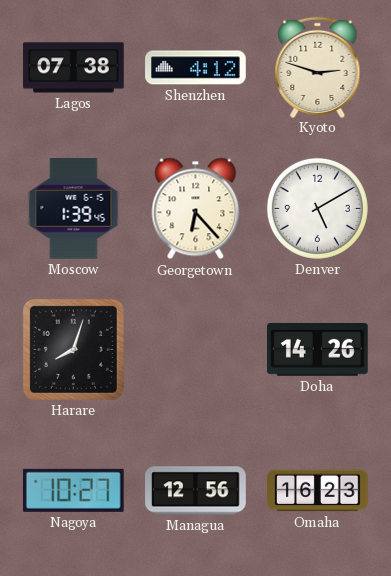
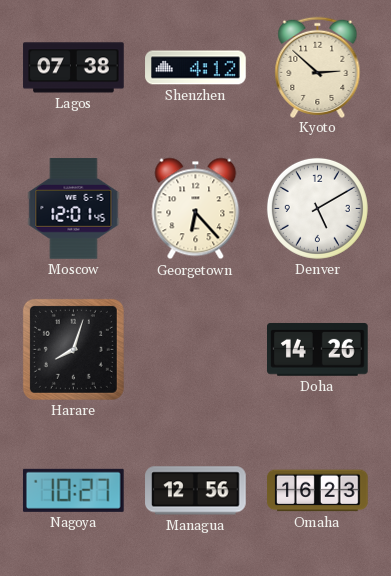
Kyoto: 2:48 -> 2:52
Moscow: 1:39 -> 12:01
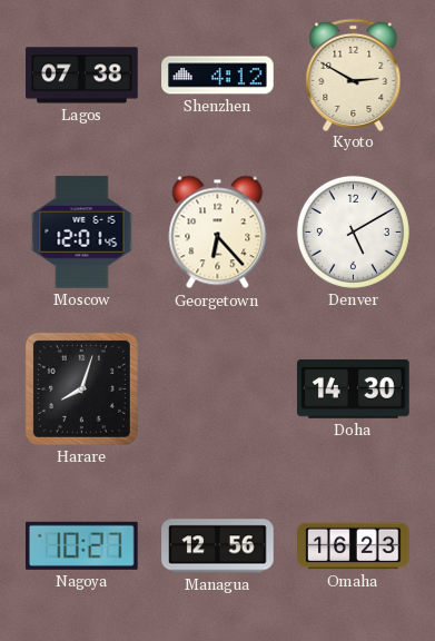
Kyoto: 2:52 -> 2:50
Doha: 14:26 -> 14:30
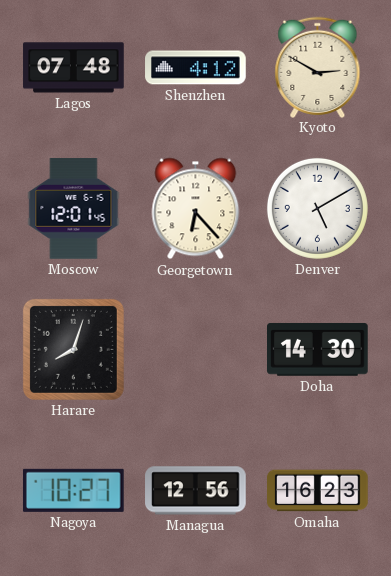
Lagos: 07:38 -> 07:48
